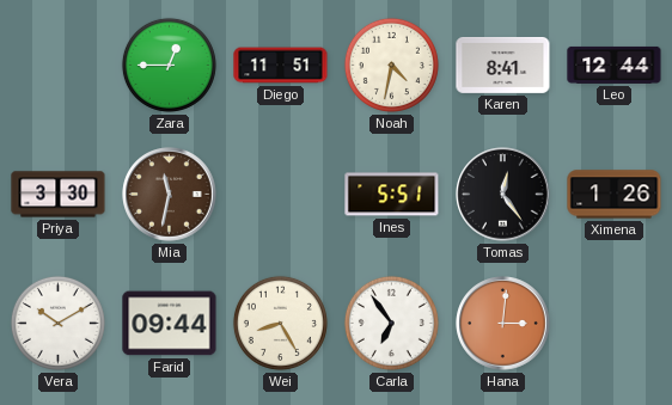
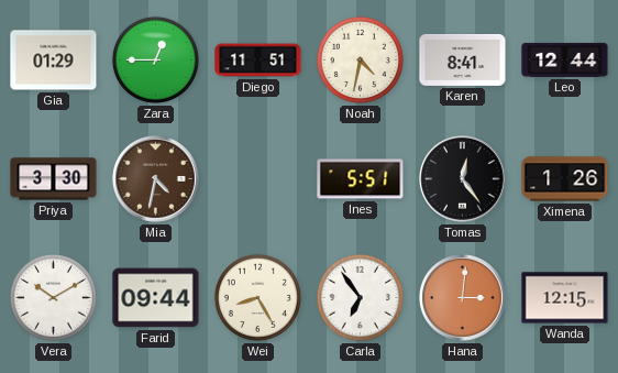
Gia: none -> 01:29
Mia: 11:32 -> 4:32
Wanda: none -> 12:15
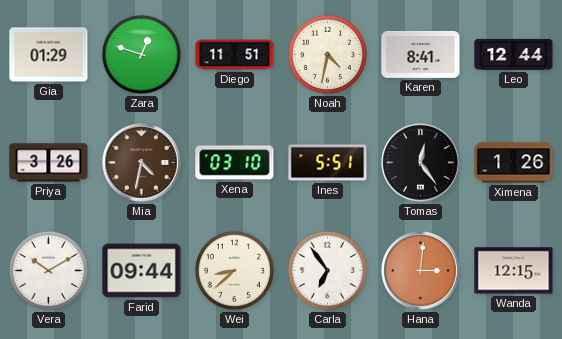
Zara: 12:45 -> 12:48
Priya: 3:30 -> 3:26
Xena: none -> 03:10
Wei: 8:25 -> 8:38
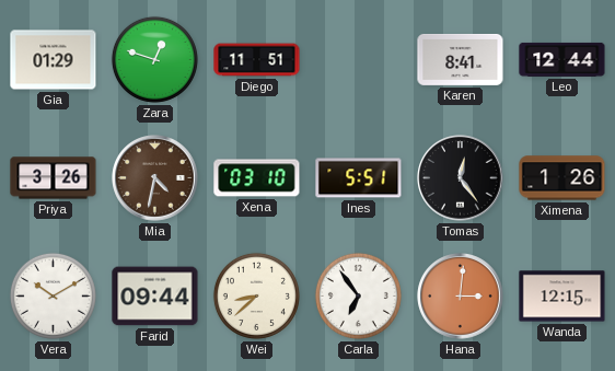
Noah: 4:32 -> none
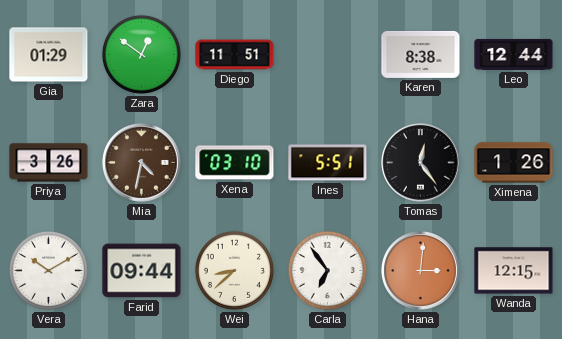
Zara: 12:48 -> 12:51
Karen: 8:41 -> 8:38
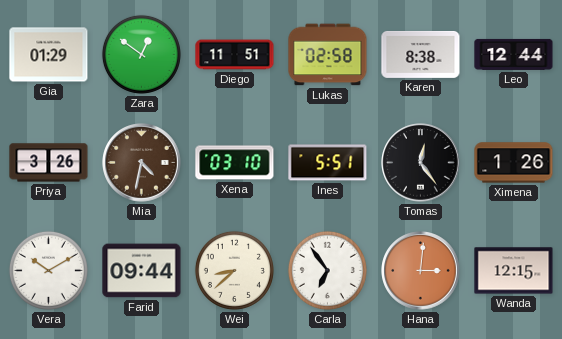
Lukas: none -> 02:58
